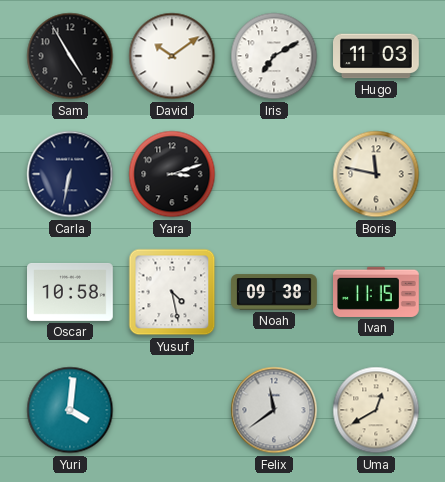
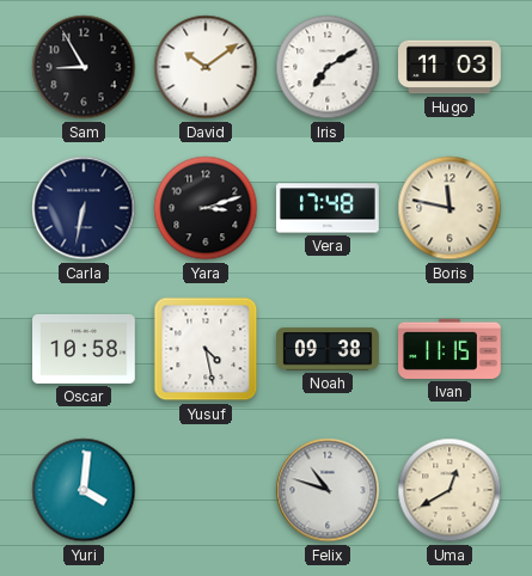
Sam: 4:55 -> 8:55
Vera: none -> 17:48
Felix: 11:39 -> 10:48
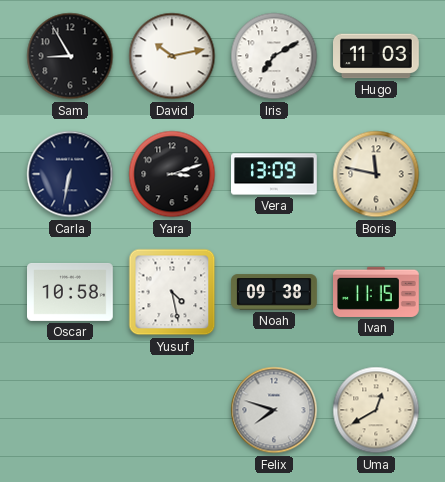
David: 10:09 -> 10:13
Vera: 17:48 -> 13:09
Yuri: 4:01 -> none
Felix: 10:48 -> 7:48
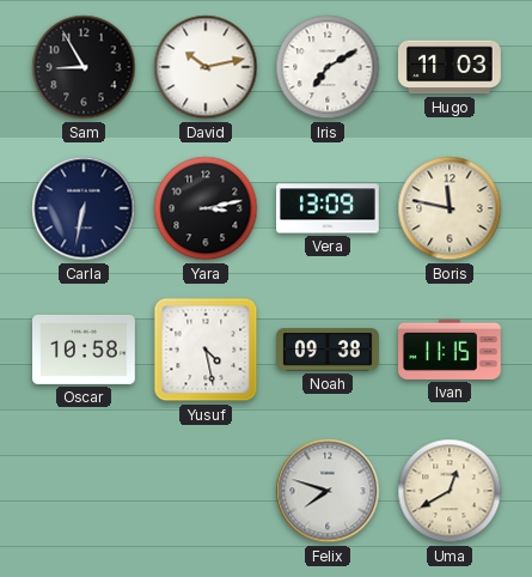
Yara: 3:12 -> 3:13
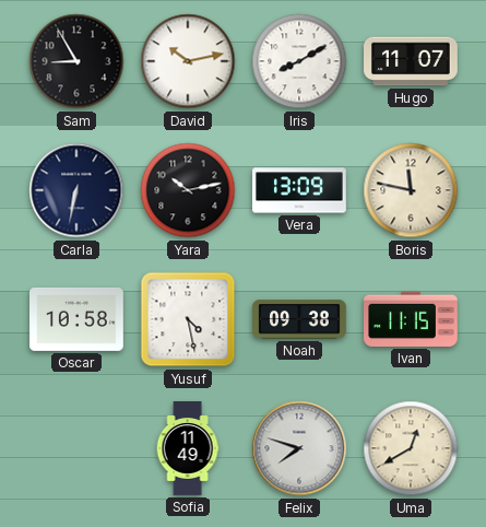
Iris: 7:10 -> 8:10
Hugo: 11:03 -> 11:07
Yara: 3:13 -> 10:13
Sofia: none -> 11:49
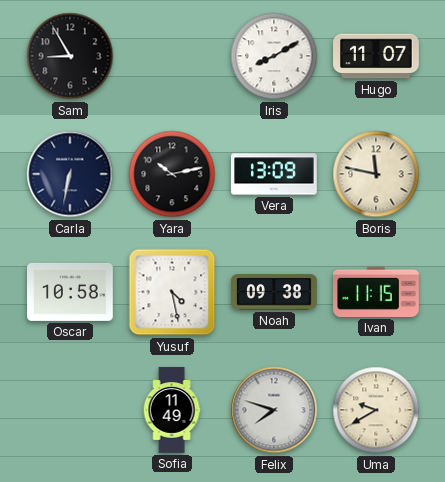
David: 10:13 -> none
Uma: 12:40 -> 9:40
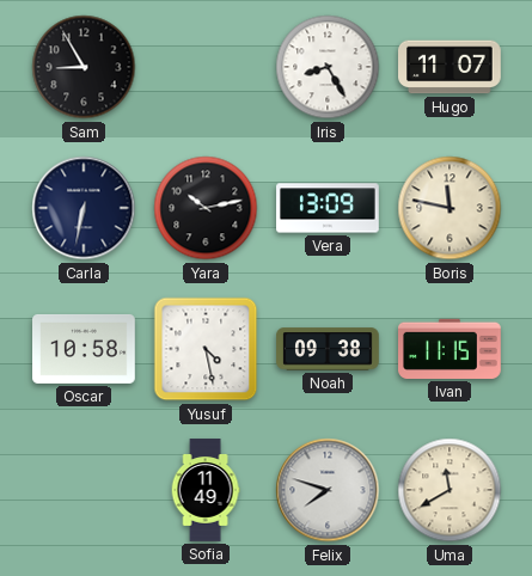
Iris: 8:10 -> 8:25
Uma: 9:40 -> 11:40
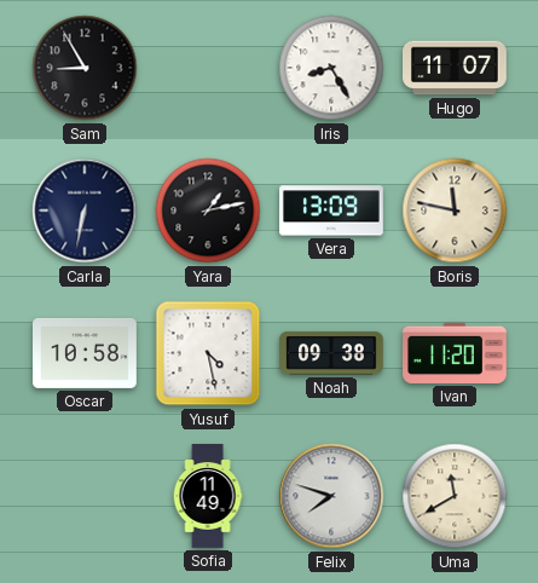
Yara: 10:13 -> 1:13
Ivan: 11:15 -> 11:20
